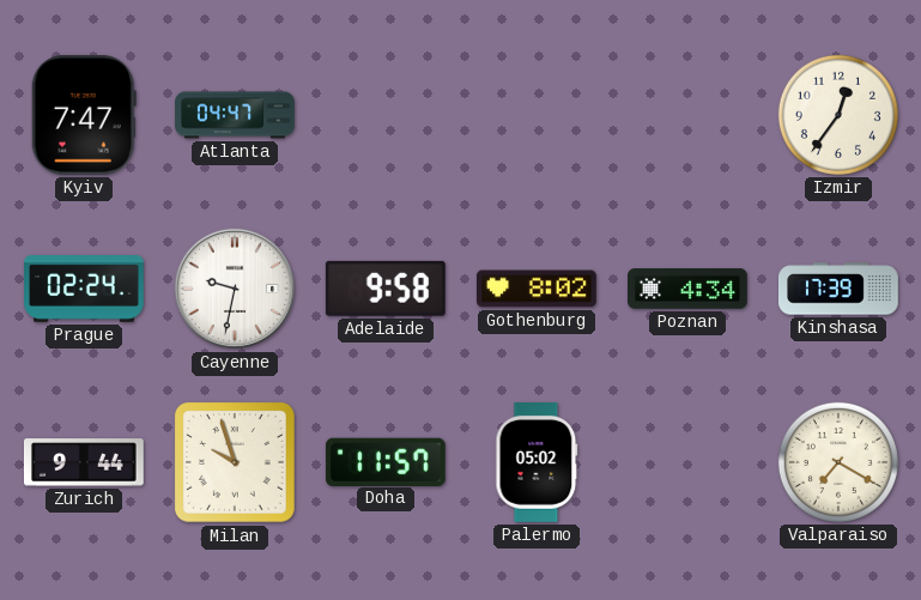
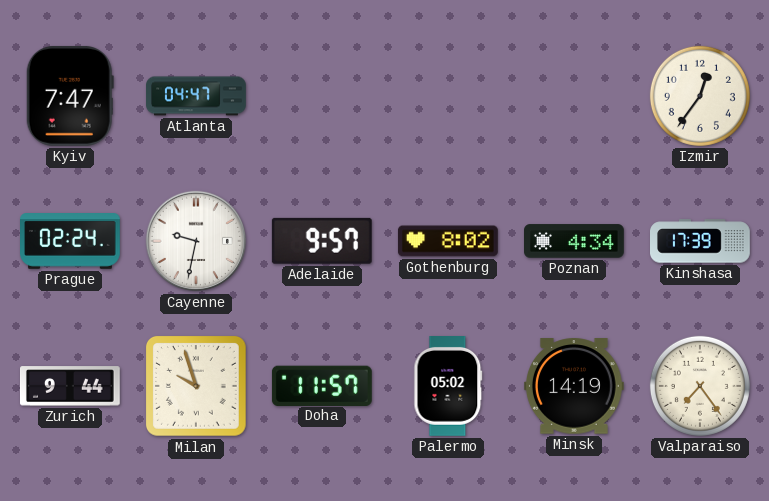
Adelaide: 9:58 -> 9:57
Minsk: none -> 14:19
Valparaiso: 7:20 -> 7:24
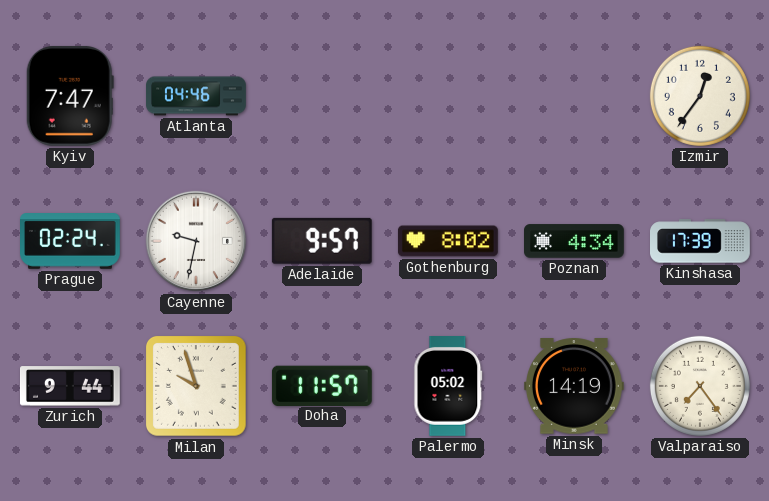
Atlanta: 04:47 -> 04:46
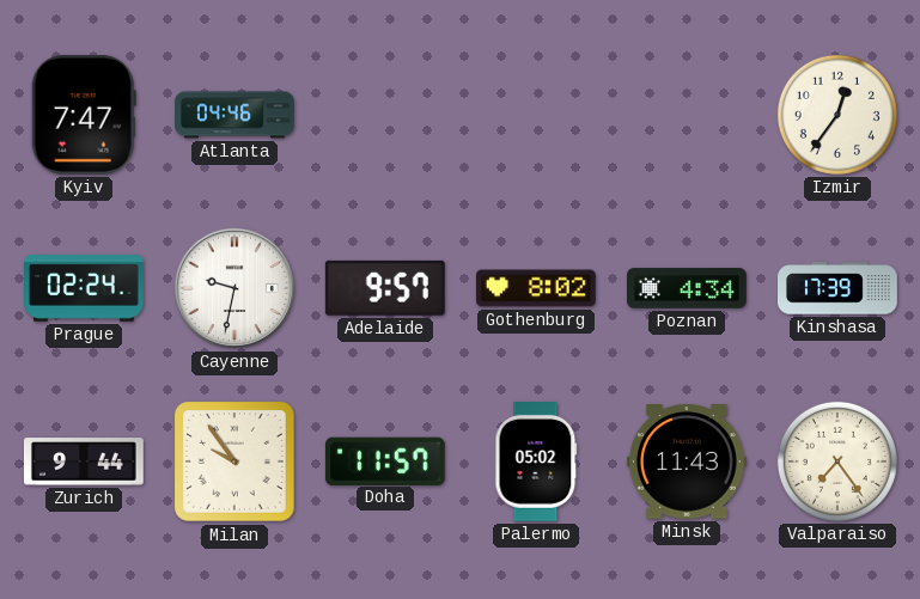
Milan: 9:57 -> 9:54
Minsk: 14:19 -> 11:43
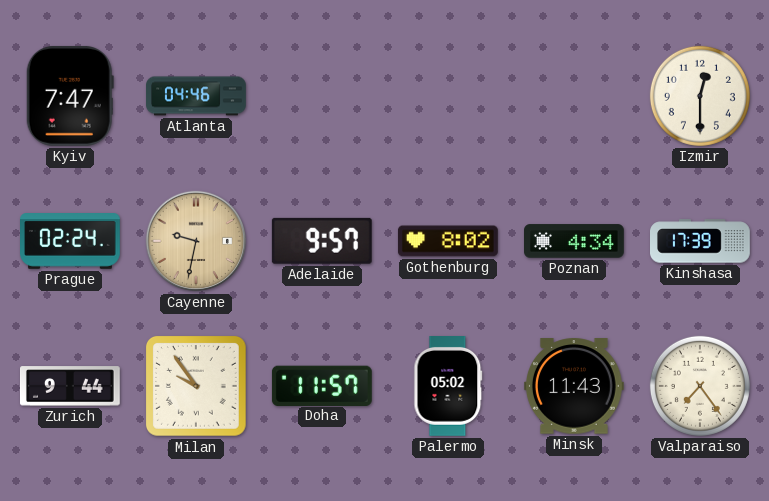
Izmir: 12:36 -> 12:30
Cayenne dial: white -> champagne
